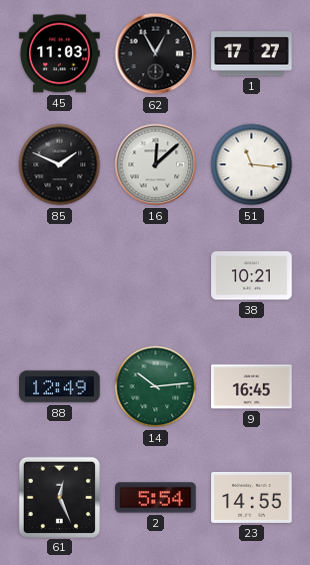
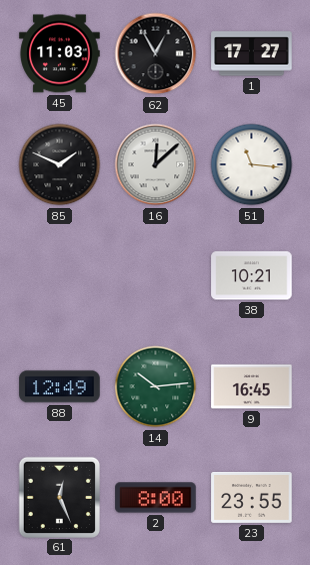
2: 5:54 -> 8:00
23: 14:55 -> 23:55
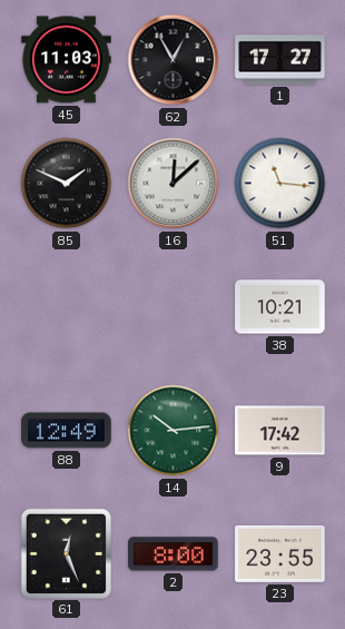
9: 16:45 -> 17:42
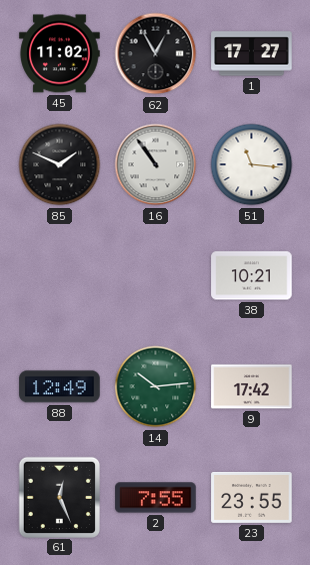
45: 11:03 -> 11:02
16: 12:08 -> 10:54
2: 8:00 -> 7:55
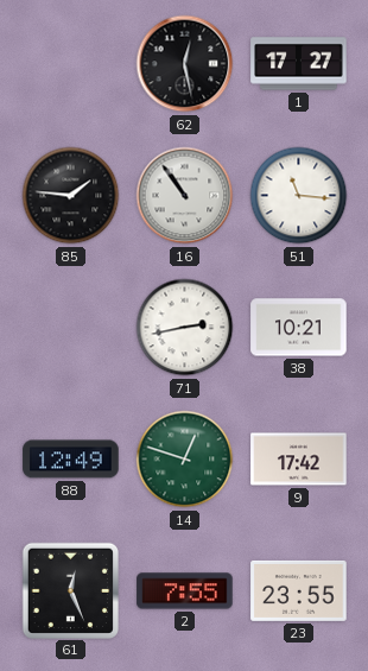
45: 11:02 -> none
62: 12:55 -> 12:28
85: 1:49 -> 1:46
71: none -> 2:43
14: 10:14 -> 12:48
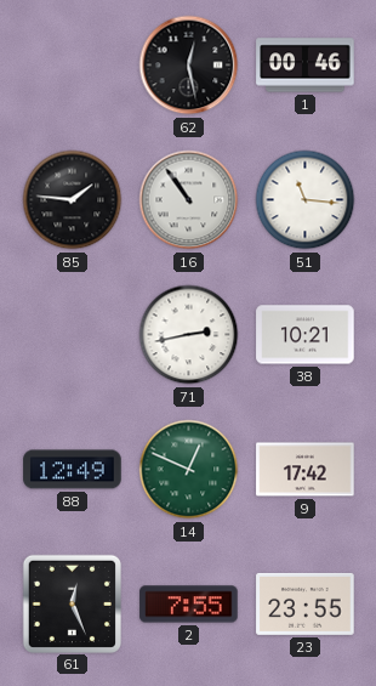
1: 17:27 -> 00:46
14: 12:48 -> 12:49
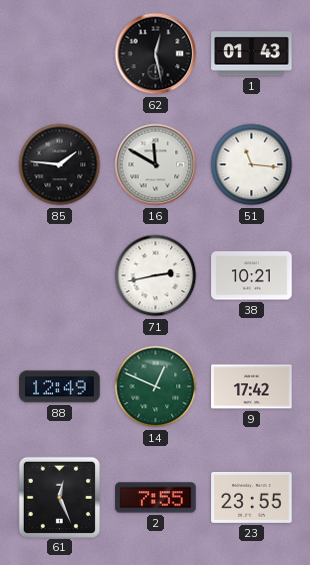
1: 00:46 -> 01:43
16: 10:54 -> 11:50
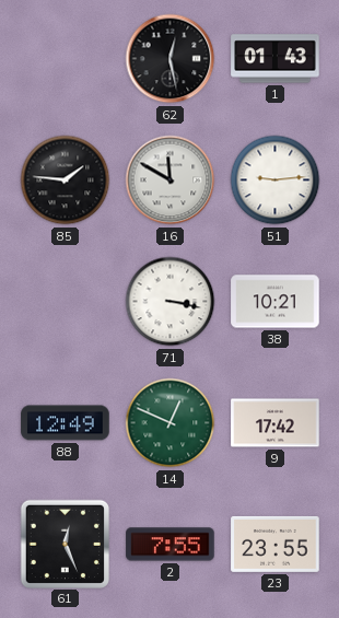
51: 11:16 -> 9:14
71: 2:43 -> 3:17
